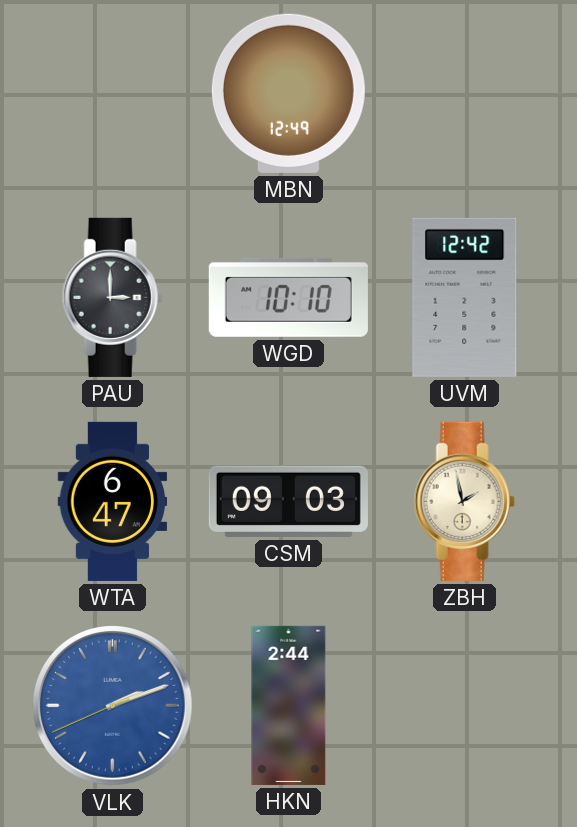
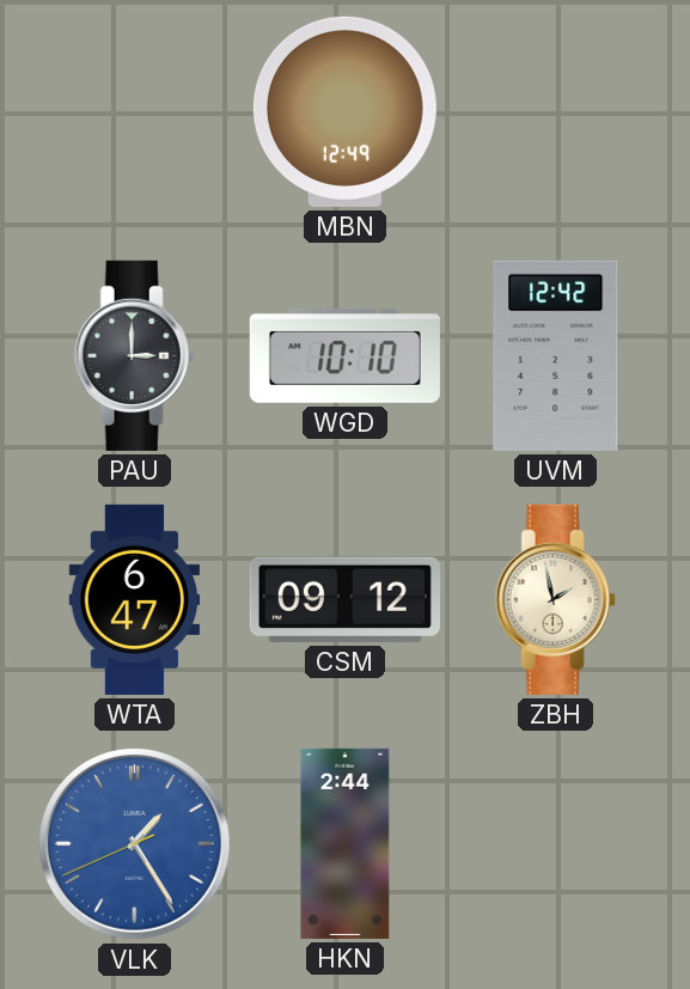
CSM: 09:03 -> 09:12
VLK: 2:11 -> 1:24
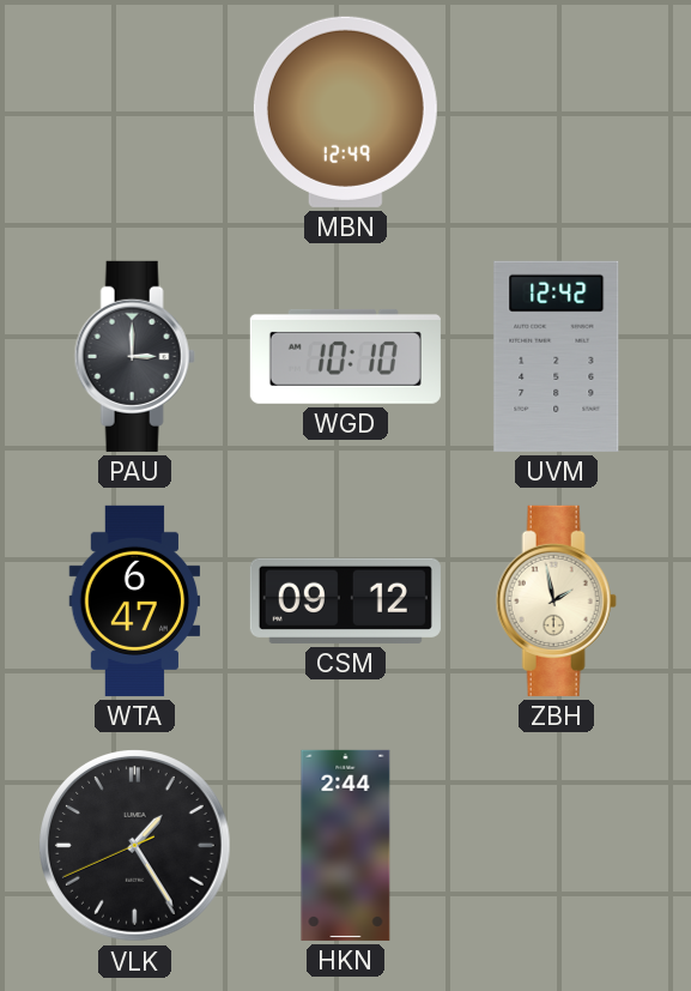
VLK dial: blue -> black
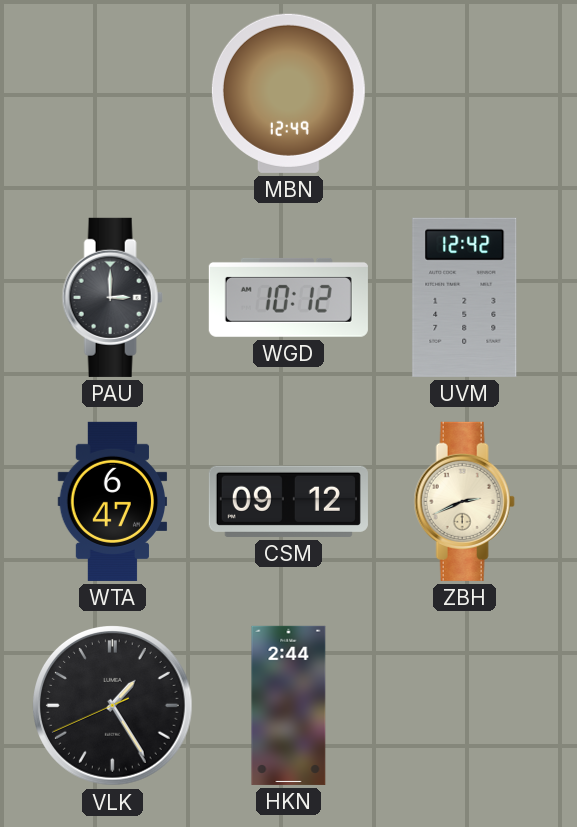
WGD: 10:10 -> 10:12
ZBH: 1:58 -> 2:41
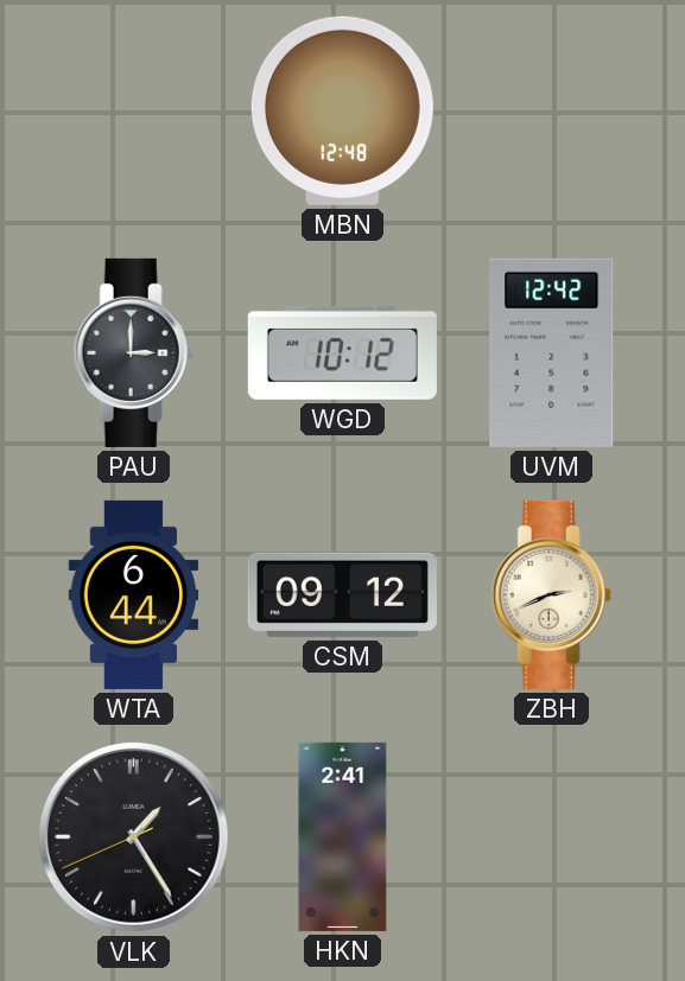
MBN: 12:49 -> 12:48
WTA: 6:47 -> 6:44
HKN: 2:44 -> 2:41
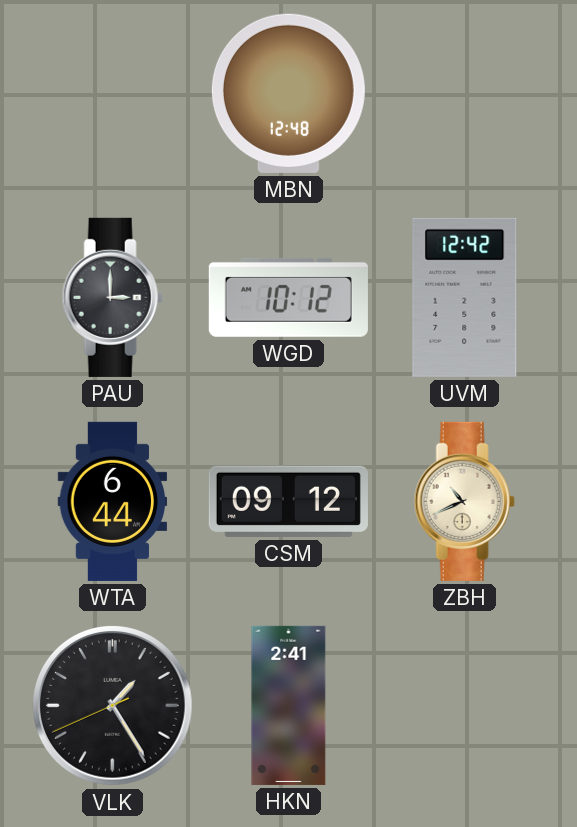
ZBH: 2:41 -> 10:41
